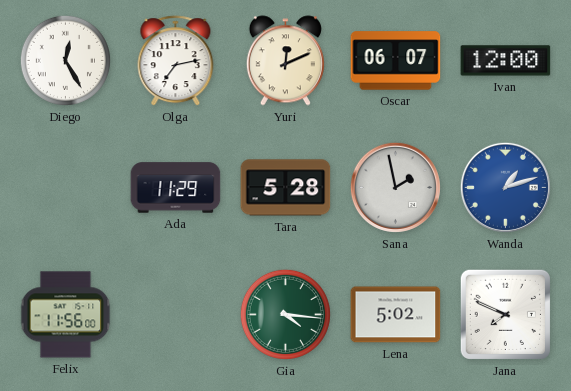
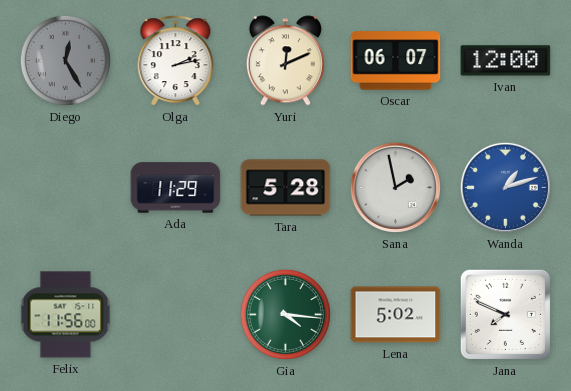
Diego dial: white -> grey
Olga: 7:13 -> 2:13
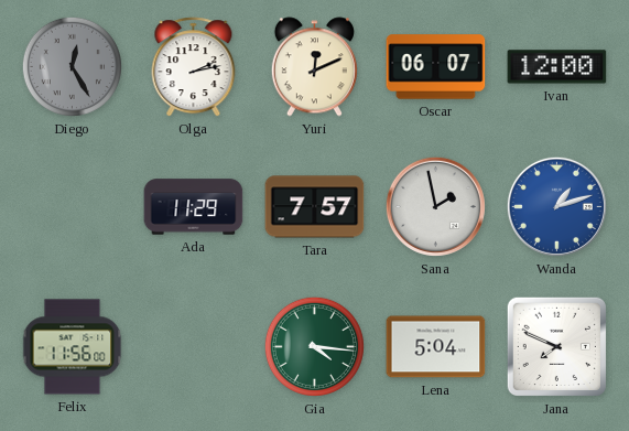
Tara: 5:28 -> 7:57
Lena: 5:02 -> 5:04
